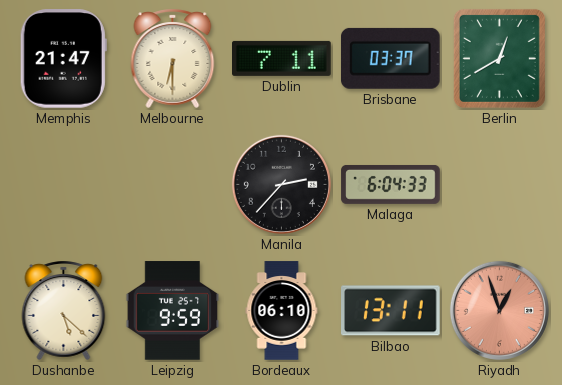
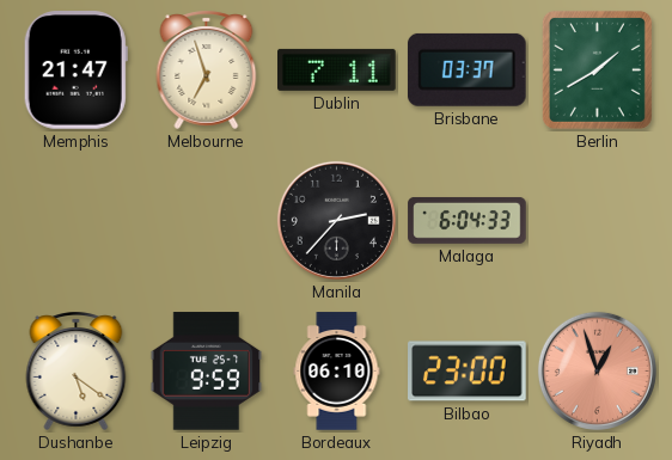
Melbourne: 6:30 -> 6:57
Berlin: 12:40 -> 1:40
Dushanbe: 5:22 -> 5:21
Bilbao: 13:11 -> 23:00
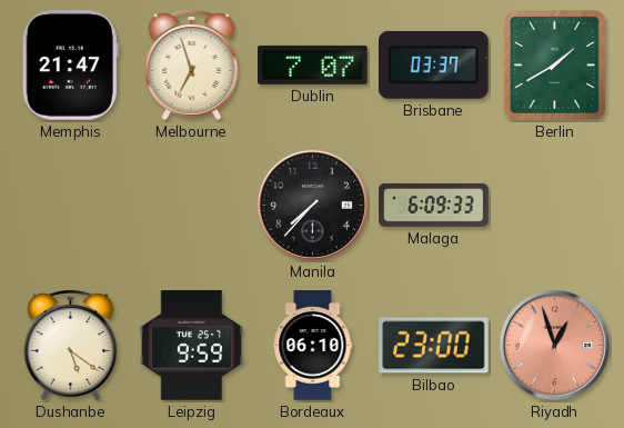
Dublin: 7:11 -> 7:07
Manila: 2:37 -> 7:37
Malaga: 6:04 -> 6:09
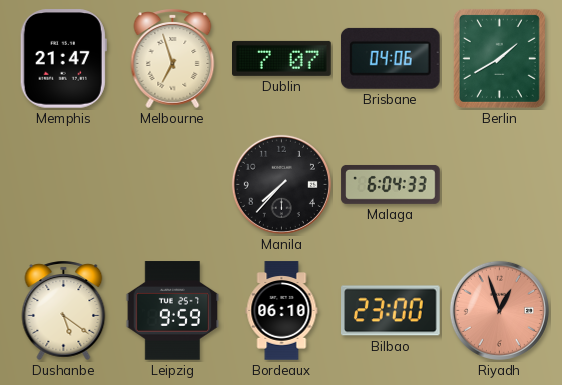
Brisbane: 03:37 -> 04:06
Malaga: 6:09 -> 6:04
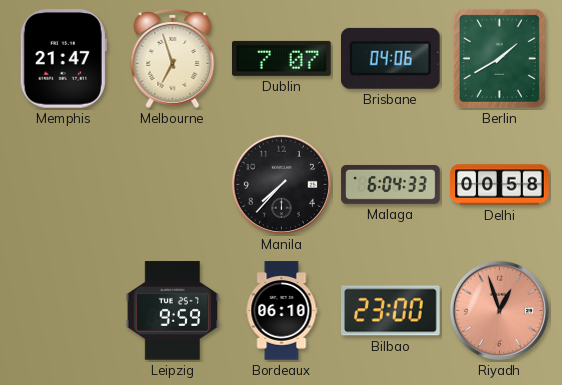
Delhi: none -> 00:58
Dushanbe: 5:21 -> none
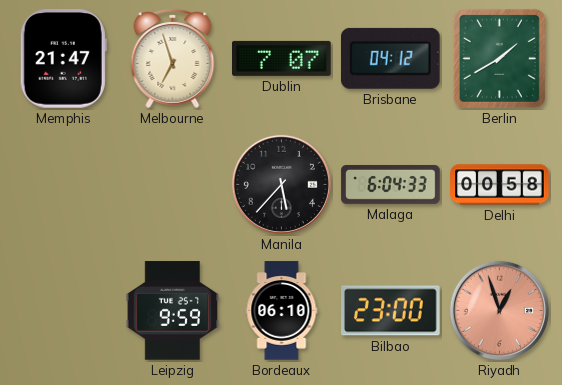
Brisbane: 04:06 -> 04:12
Manila: 7:37 -> 5:37
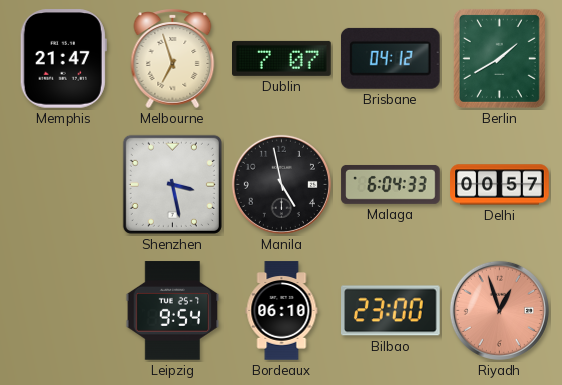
Shenzhen: none -> 3:28
Manila: 5:37 -> 4:58
Delhi: 00:58 -> 00:57
Leipzig: 9:59 -> 9:54
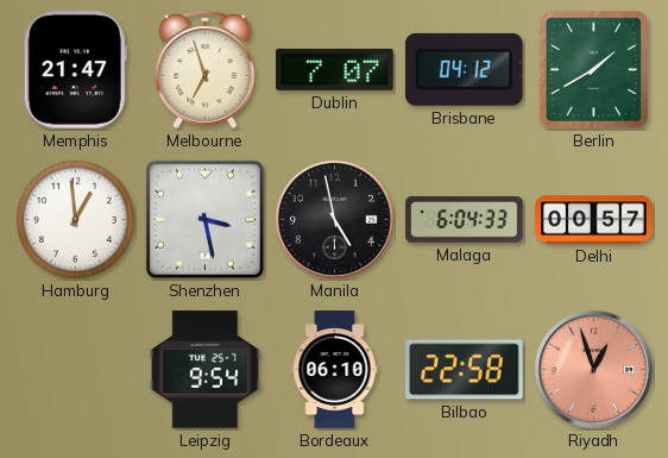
Hamburg: none -> 12:59
Bilbao: 23:00 -> 22:58
